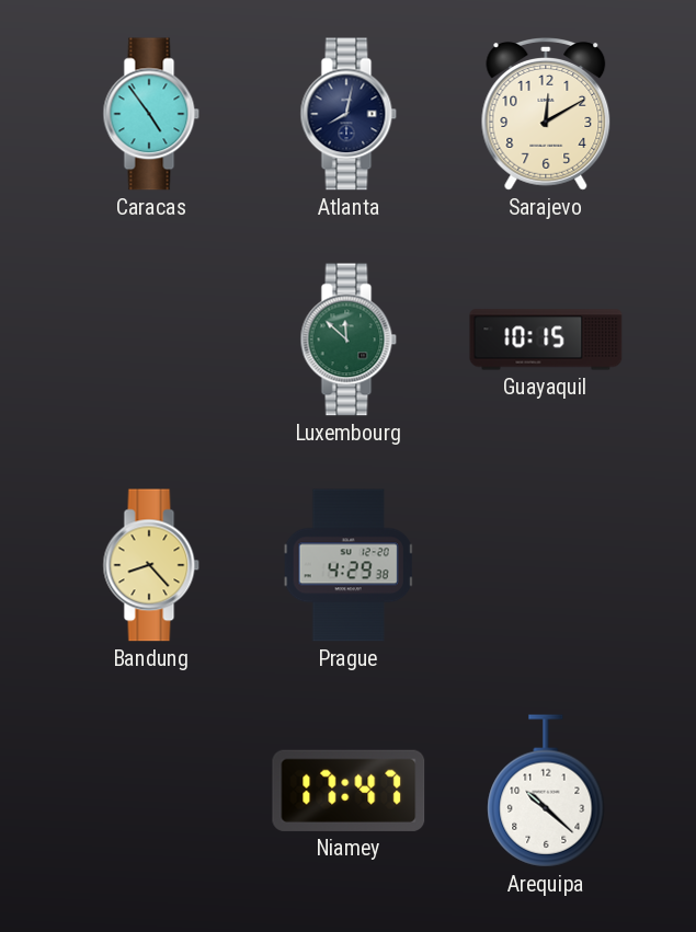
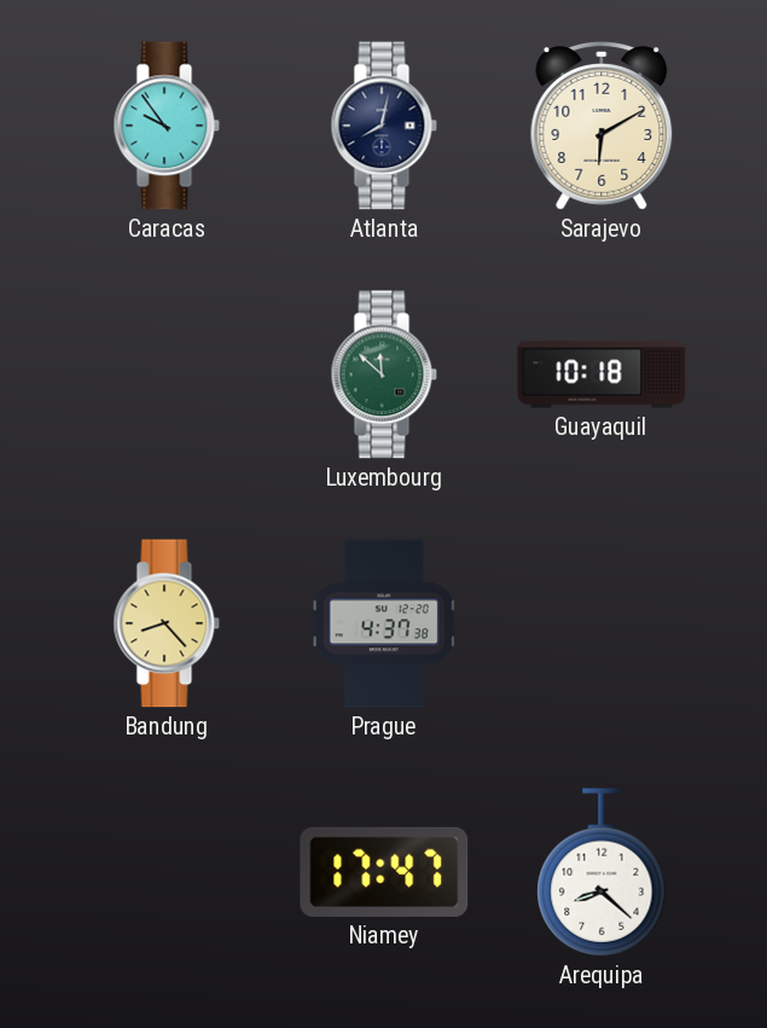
Caracas: 4:54 -> 9:54
Sarajevo: 12:10 -> 6:10
Guayaquil: 10:15 -> 10:18
Prague: 4:29 -> 4:37
Arequipa: 10:22 -> 8:22
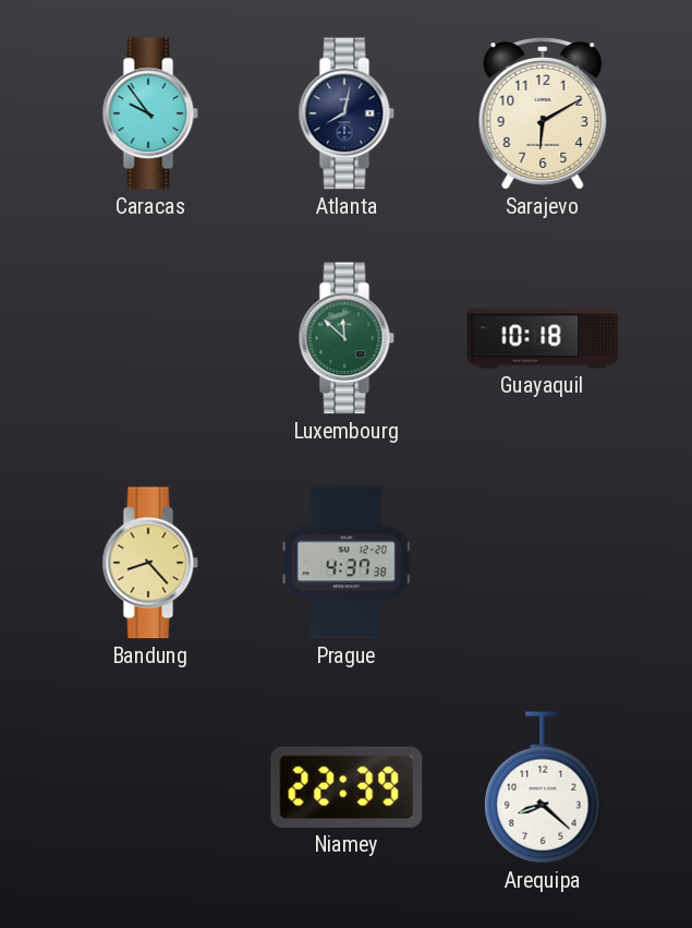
Niamey: 17:47 -> 22:39
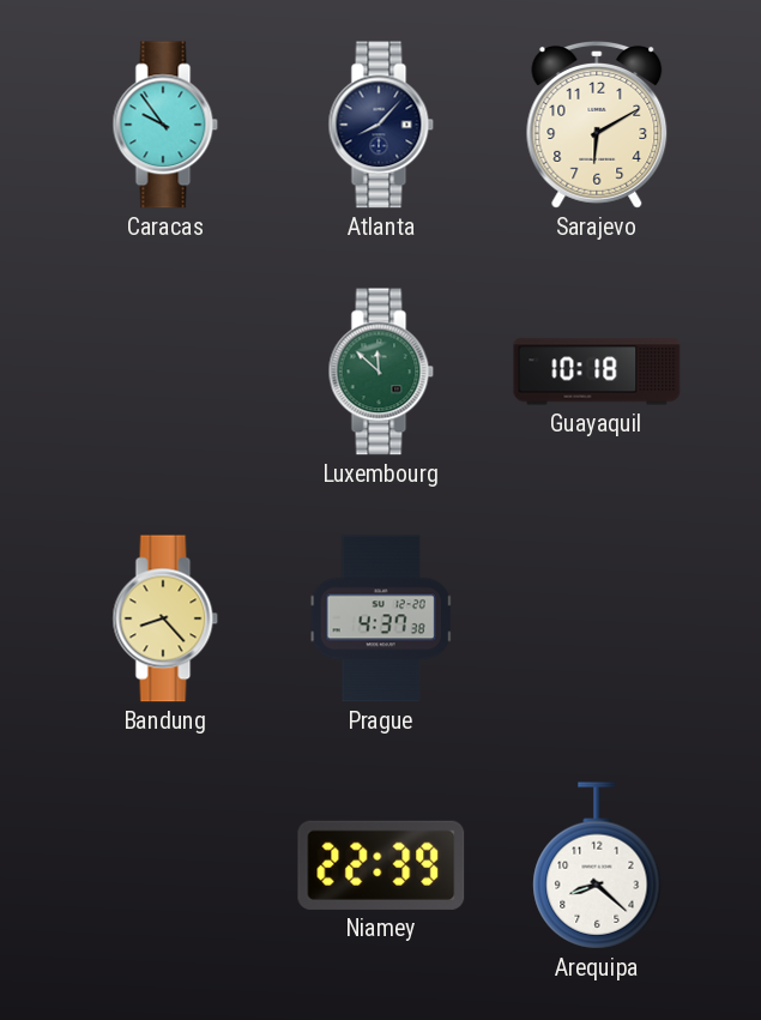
Atlanta: 8:02 -> 8:07
